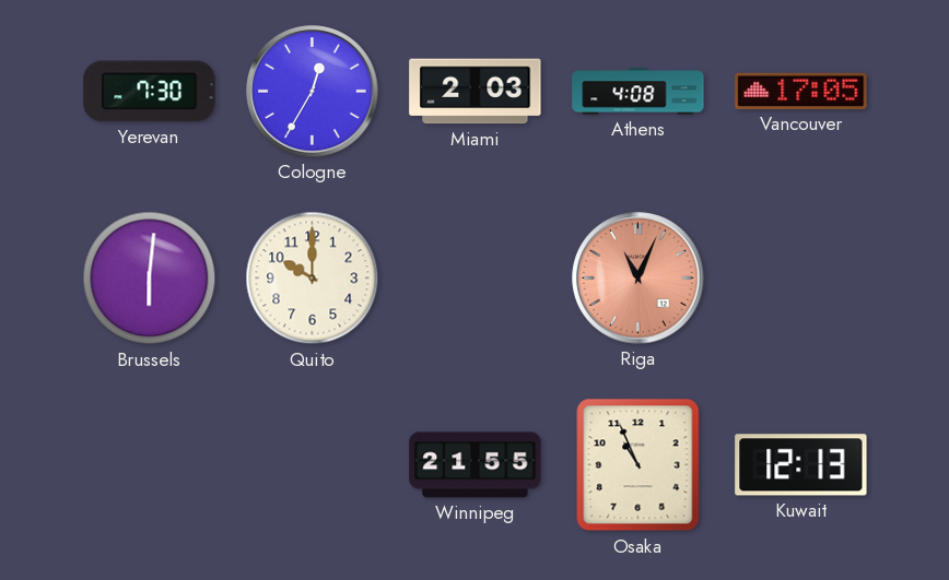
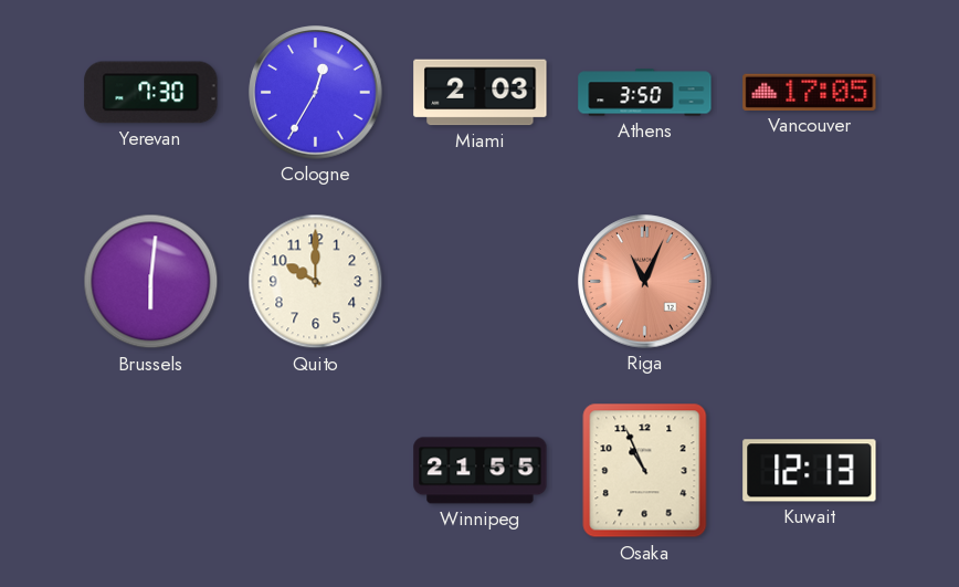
Athens: 4:08 -> 3:50
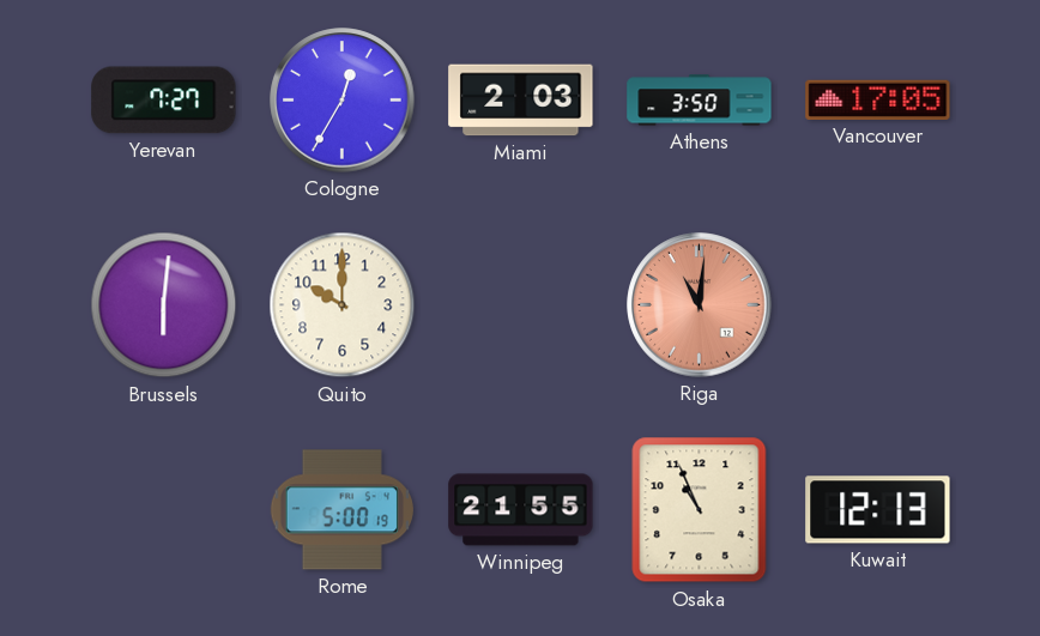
Yerevan: 7:30 -> 7:27
Riga: 11:04 -> 11:01
Rome: none -> 5:00
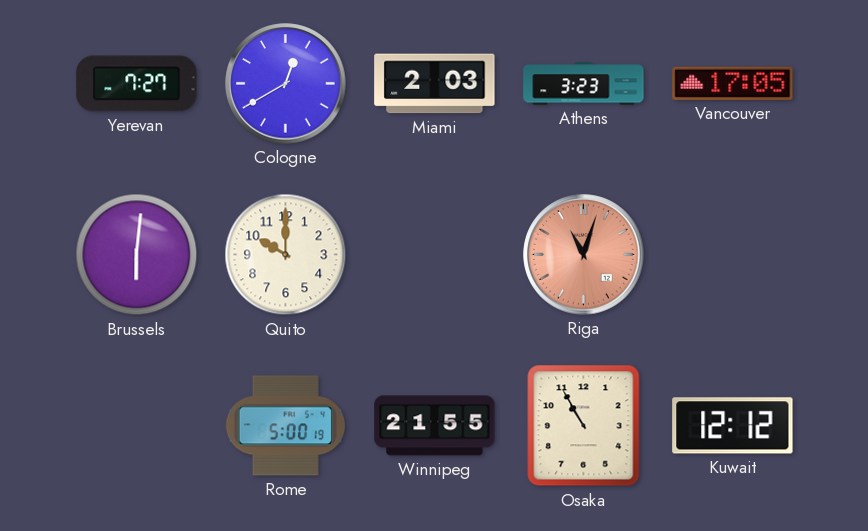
Cologne: 12:35 -> 12:40
Athens: 3:50 -> 3:23
Riga: 11:01 -> 11:03
Osaka: 10:56 -> 10:55
Kuwait: 12:13 -> 12:12
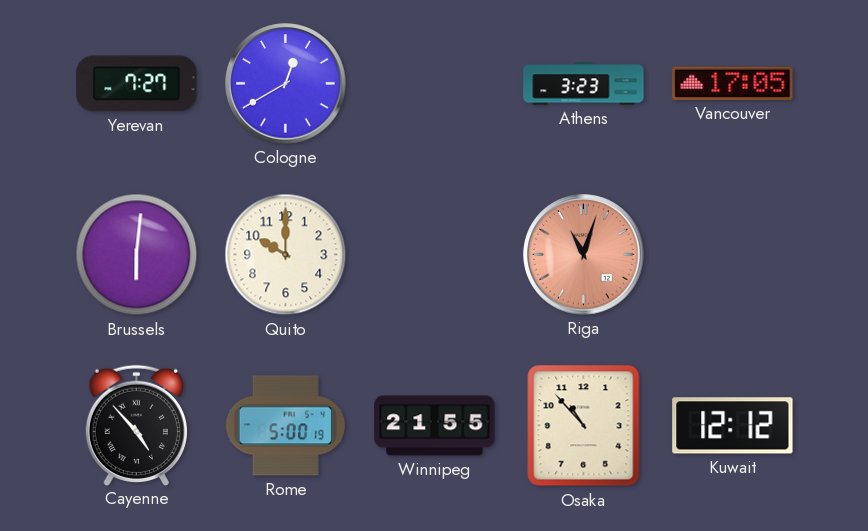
Miami: 2:03 -> none
Cayenne: none -> 4:53
Osaka: 10:55 -> 10:53
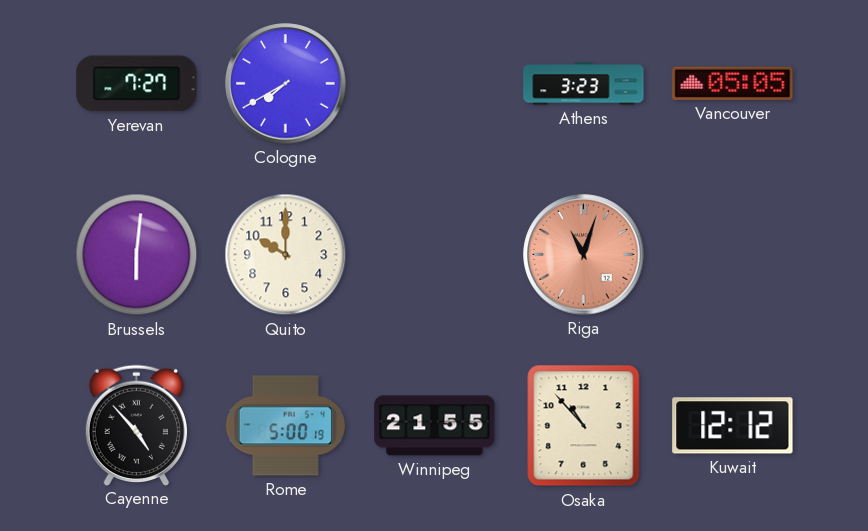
Cologne: 12:40 -> 7:40
Vancouver: 17:05 -> 05:05
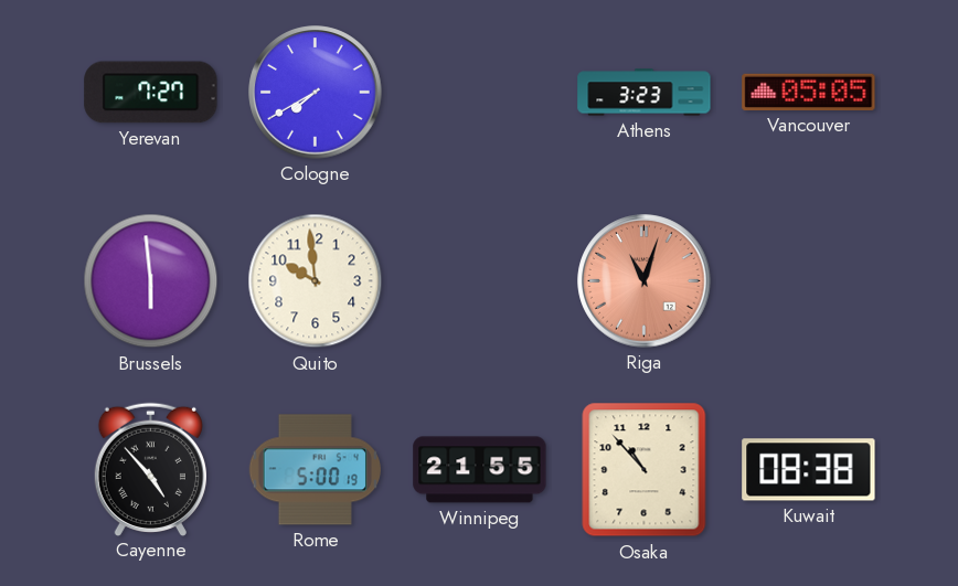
Brussels: 6:01 -> 5:59
Quito: 10:00 -> 9:59
Kuwait: 12:12 -> 08:38
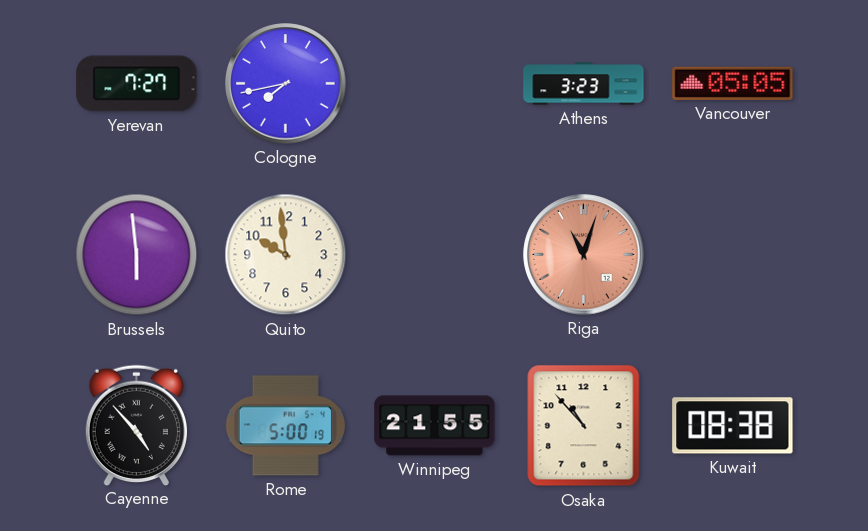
Cologne: 7:40 -> 7:43
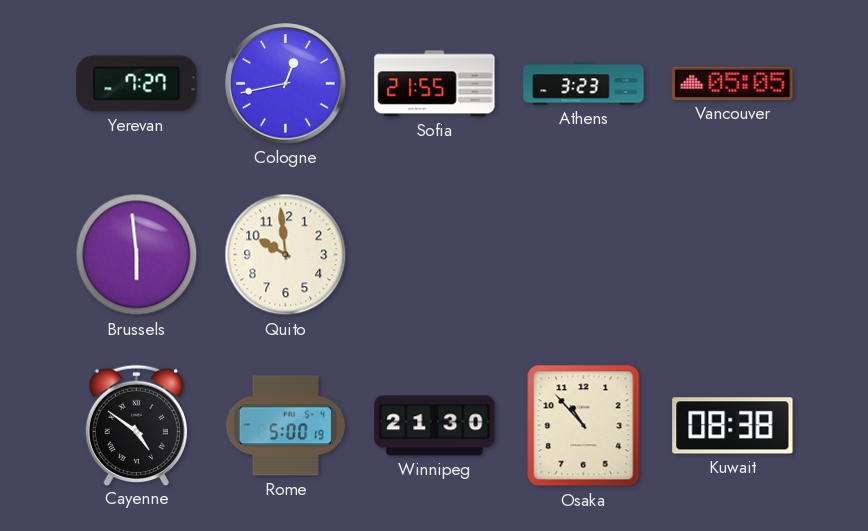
Cologne: 7:43 -> 12:43
Sofia: none -> 21:55
Riga: 11:03 -> none
Cayenne: 4:53 -> 4:51
Winnipeg: 21:55 -> 21:30
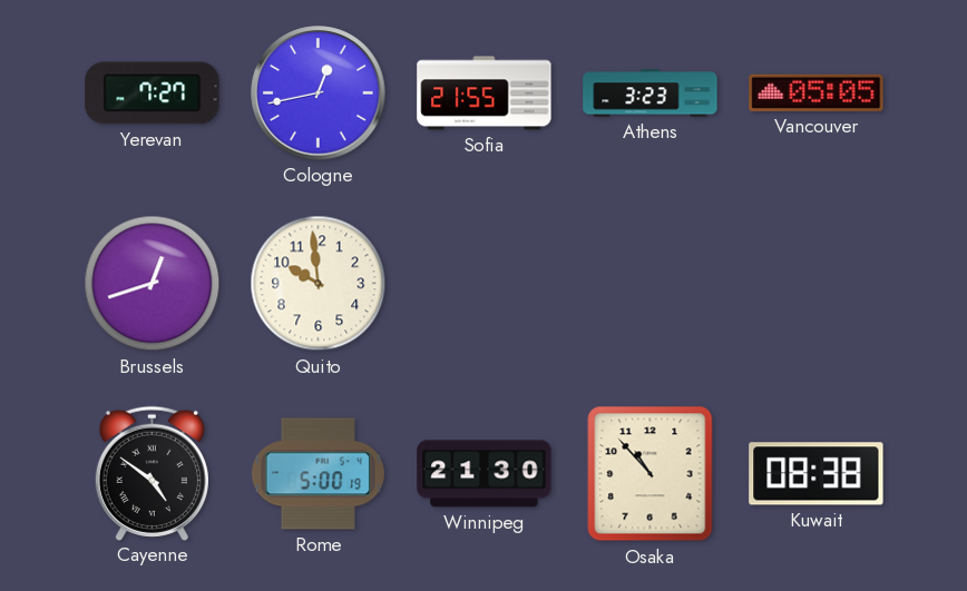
Brussels: 5:59 -> 12:42
